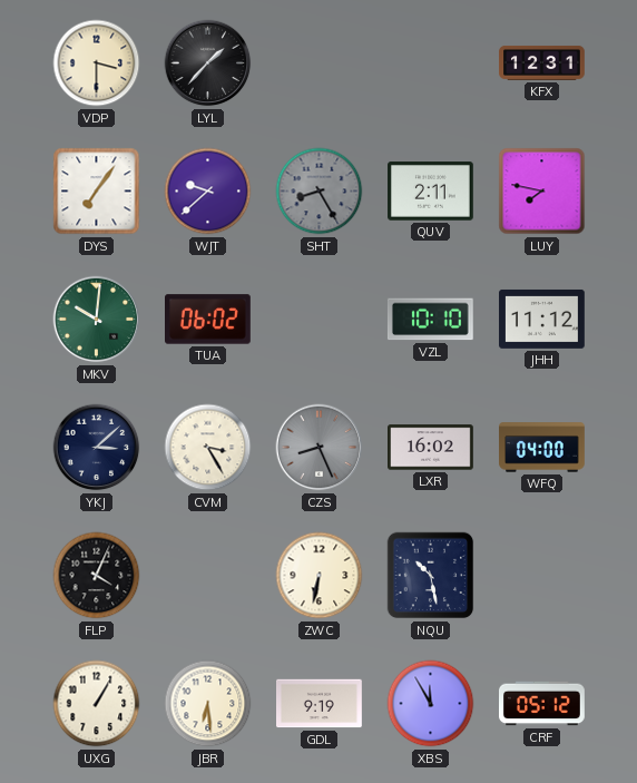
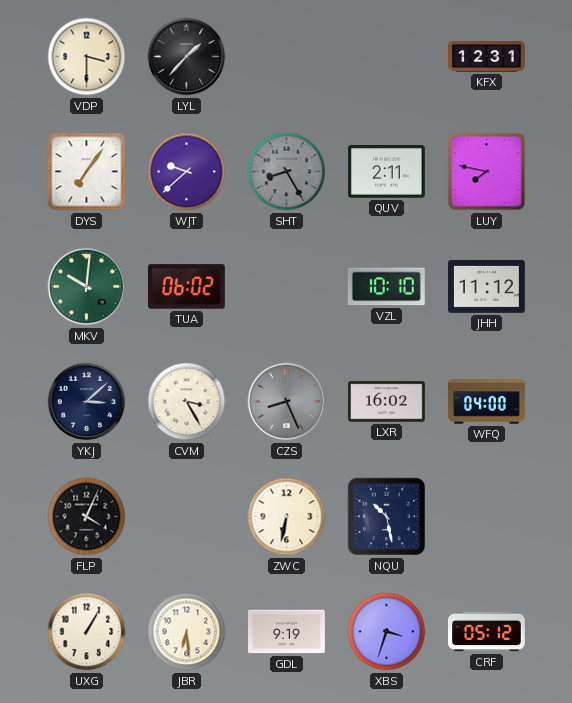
XBS: 11:55 -> 3:33
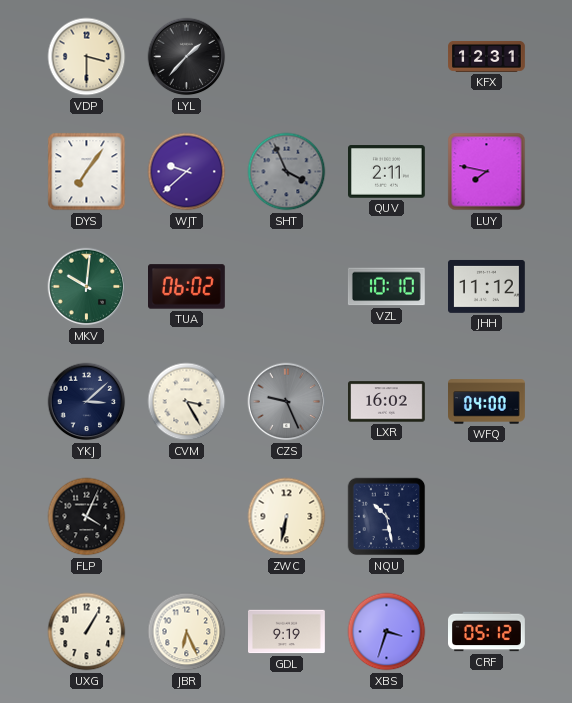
SHT: 8:25 -> 3:56
CZS: 8:26 -> 9:26
JBR: 6:29 -> 6:26
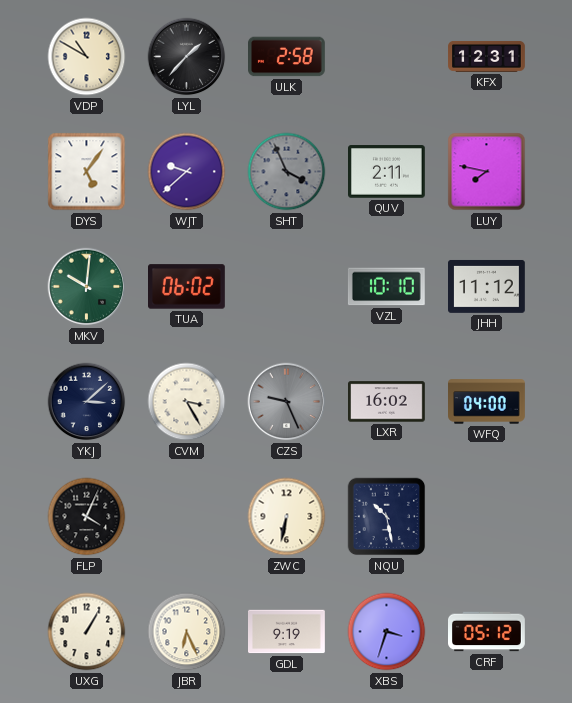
VDP: 3:30 -> 10:50
ULK: none -> 2:58
DYS: 7:06 -> 5:06
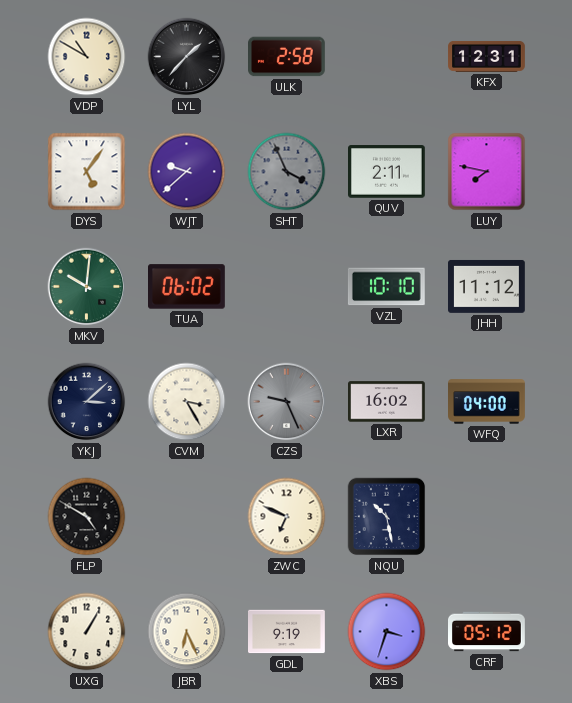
FLP: 4:04 -> 4:50
ZWC: 6:32 -> 6:49
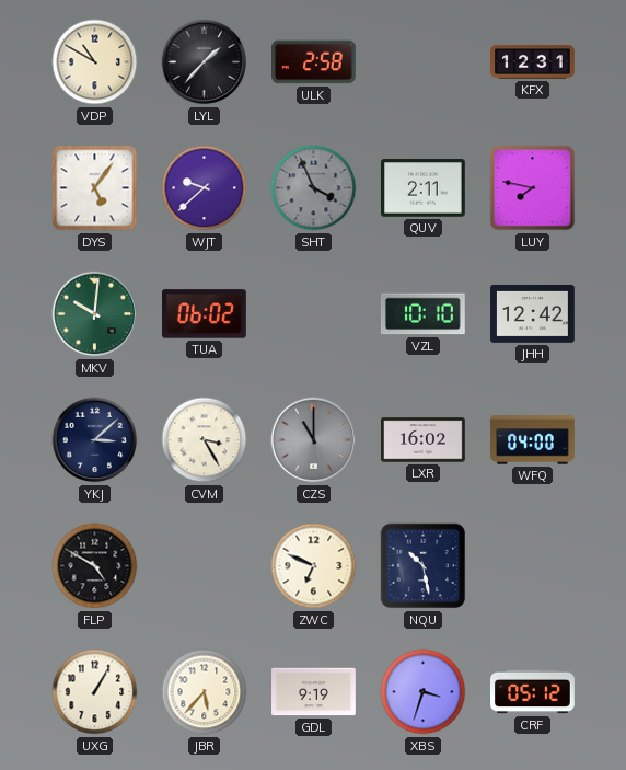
JHH: 11:12 -> 12:42
CZS: 9:26 -> 11:00
JBR: 6:26 -> 5:37
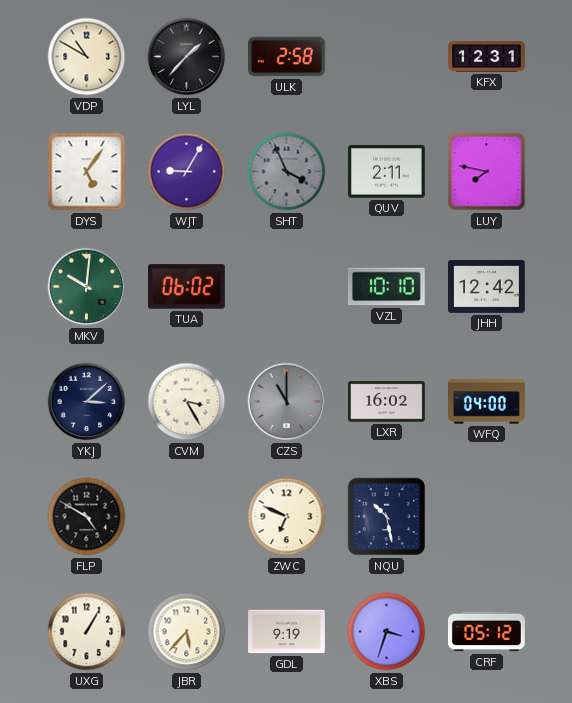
WJT: 9:38 -> 9:05
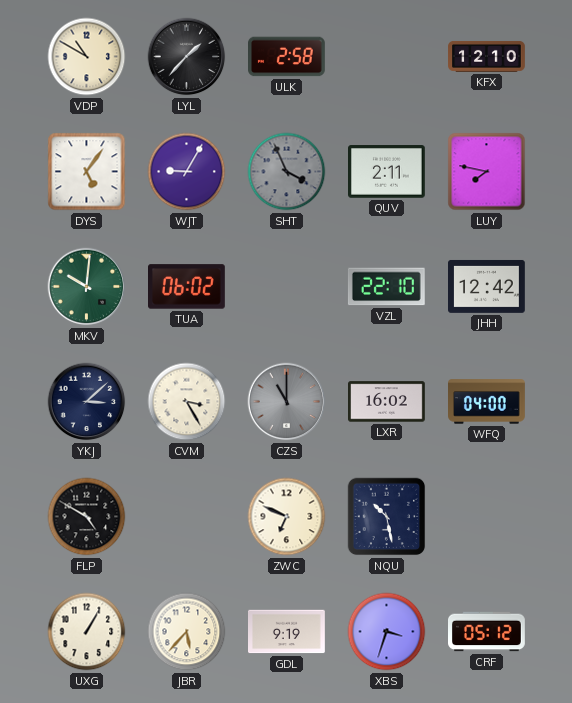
KFX: 12:31 -> 12:10
VZL: 10:10 -> 22:10
